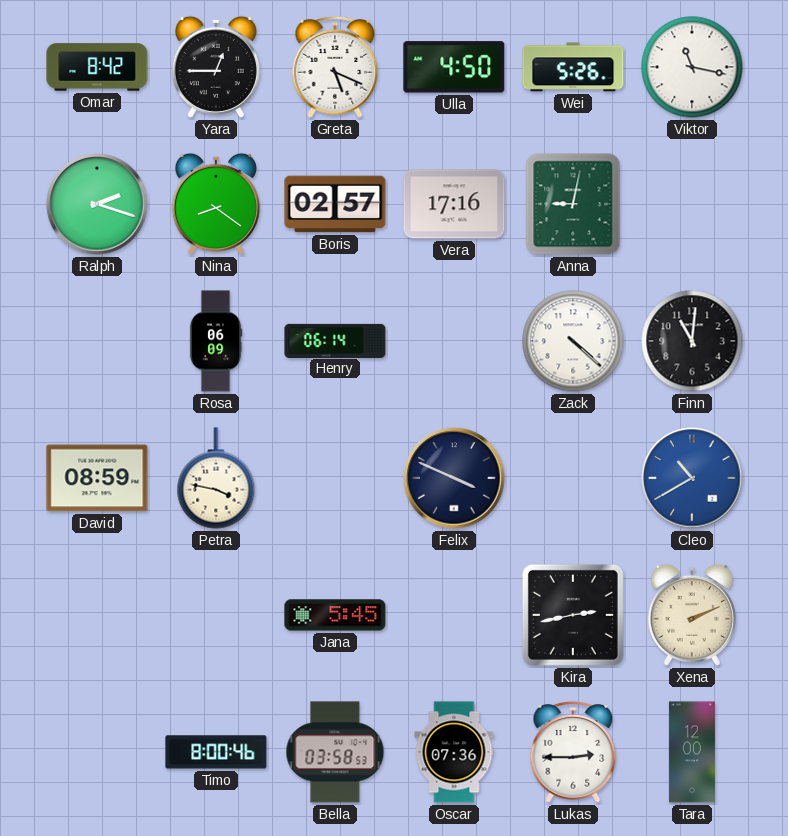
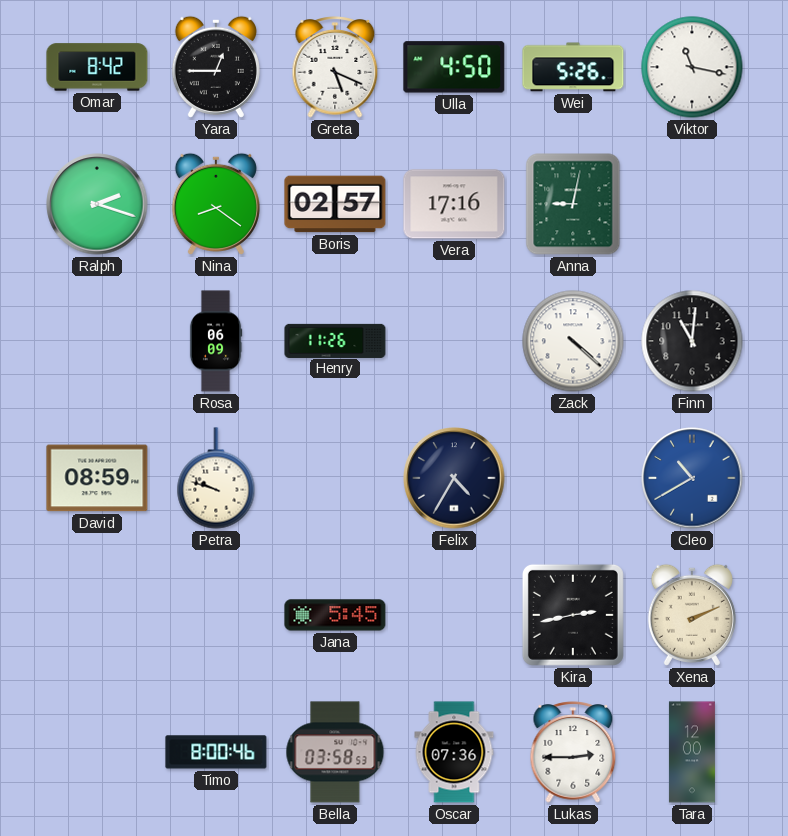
Henry: 06:14 -> 11:26
Petra: 3:47 -> 9:48
Felix: 3:49 -> 4:35
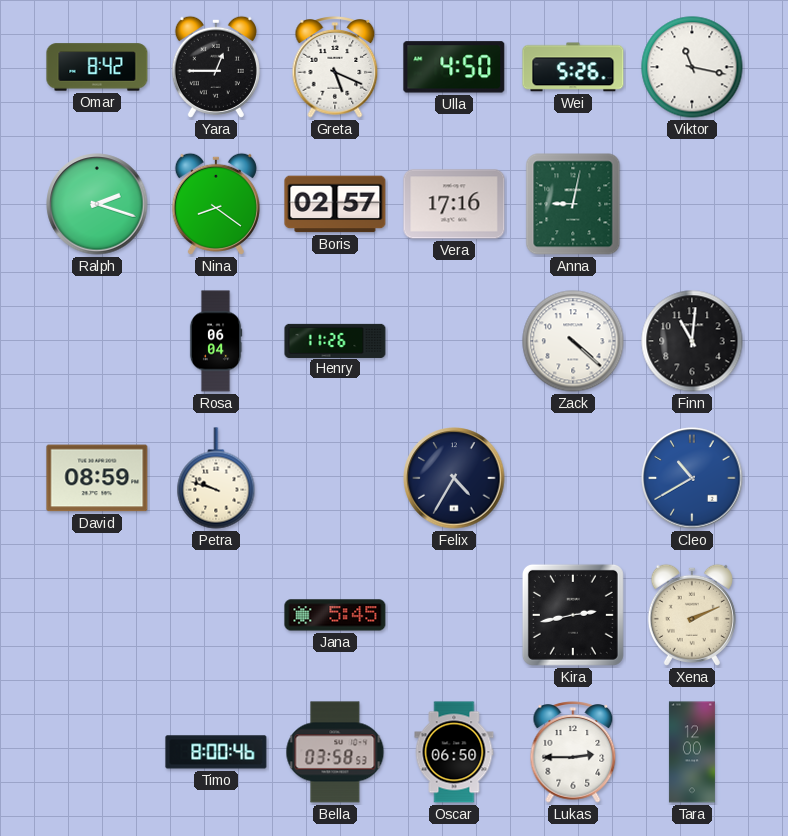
Rosa: 06:09 -> 06:04
Oscar: 07:36 -> 06:50
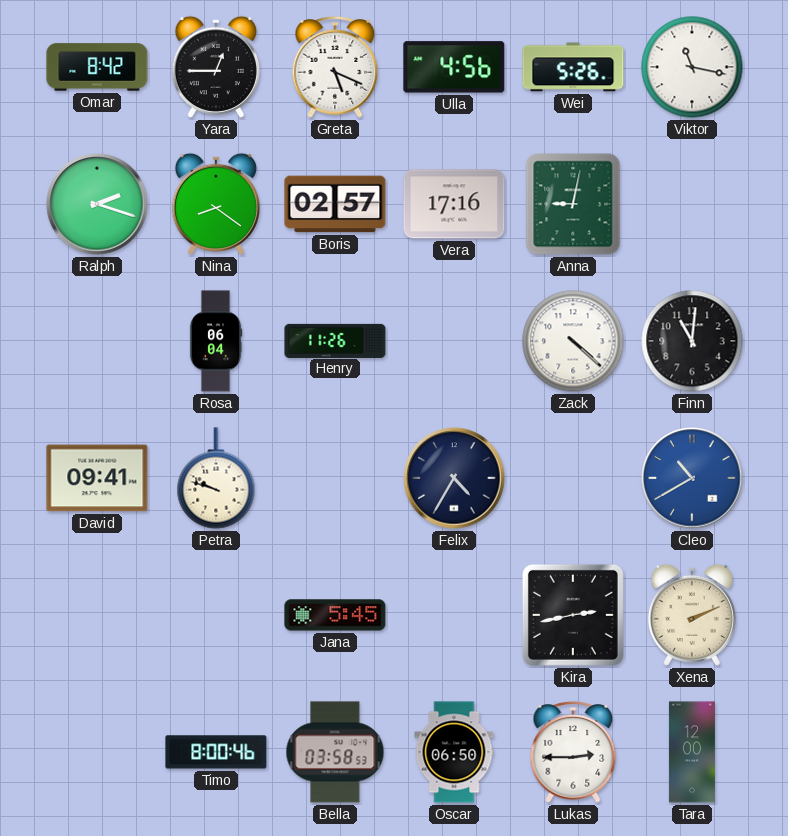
Ulla: 4:50 -> 4:56
David: 08:59 -> 09:41
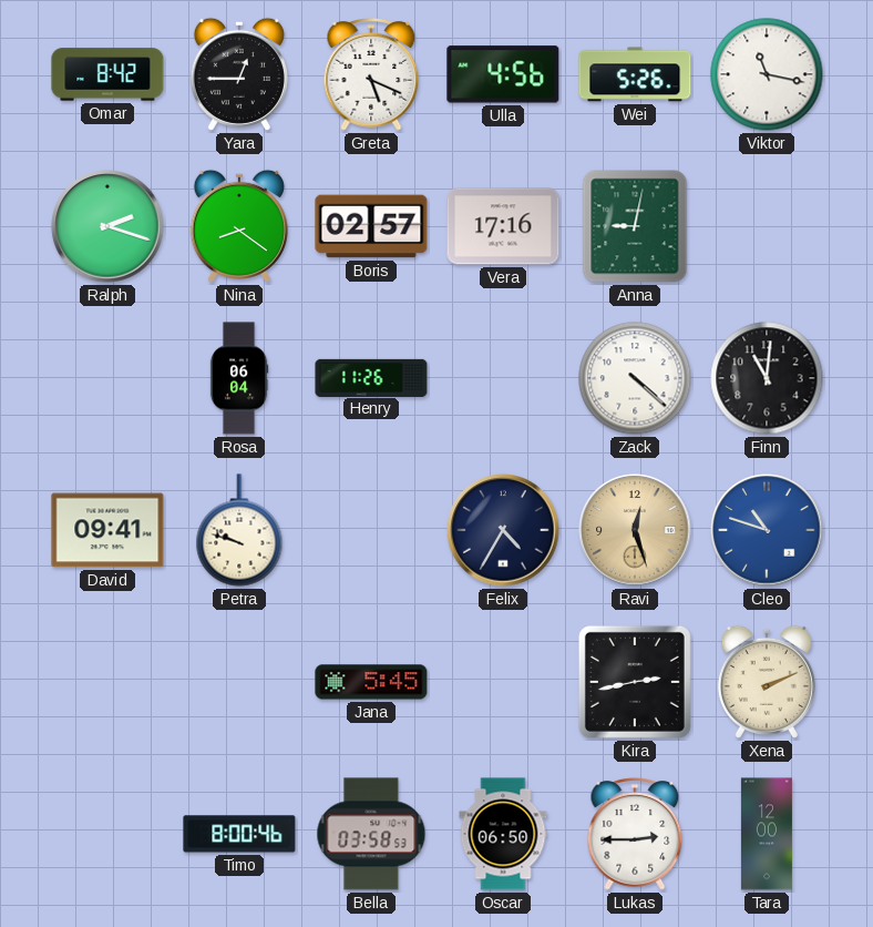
Ravi: none -> 12:27
Cleo: 10:40 -> 10:48
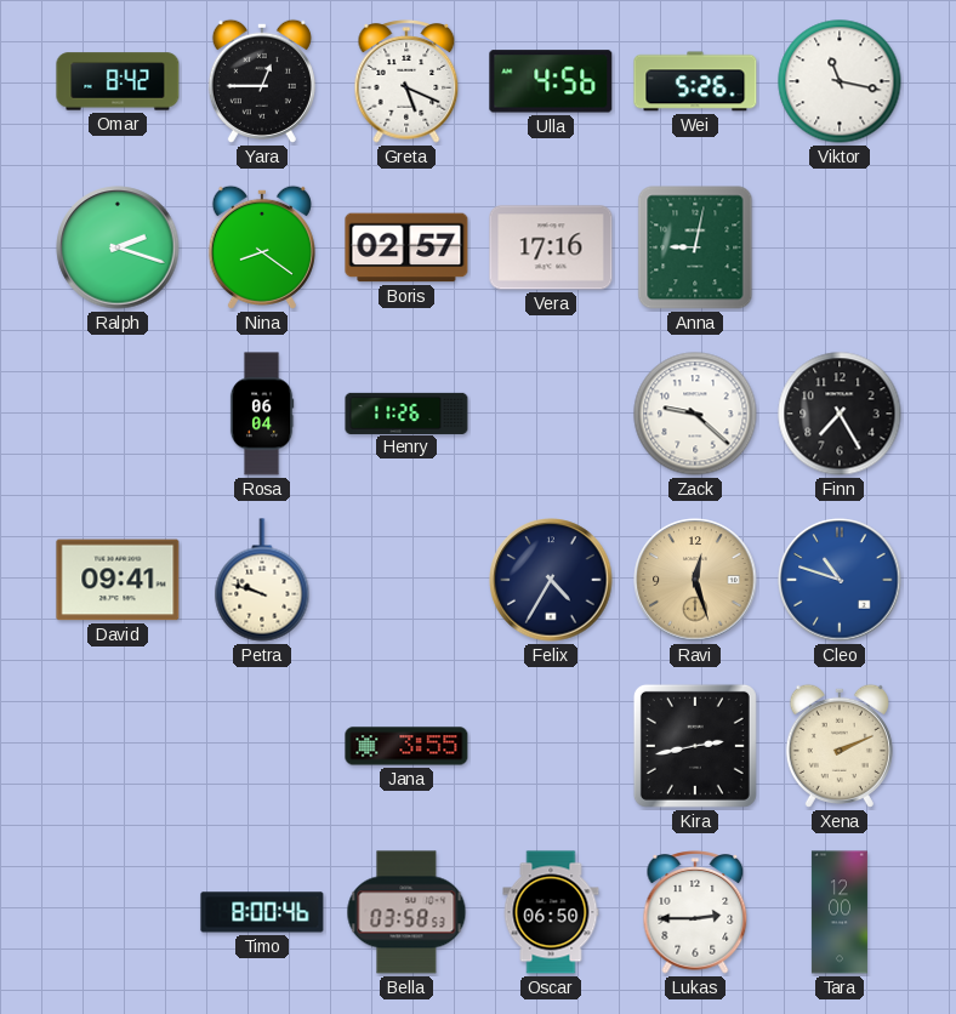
Zack: 4:22 -> 9:22
Finn: 11:01 -> 7:25
Jana: 5:45 -> 3:55
